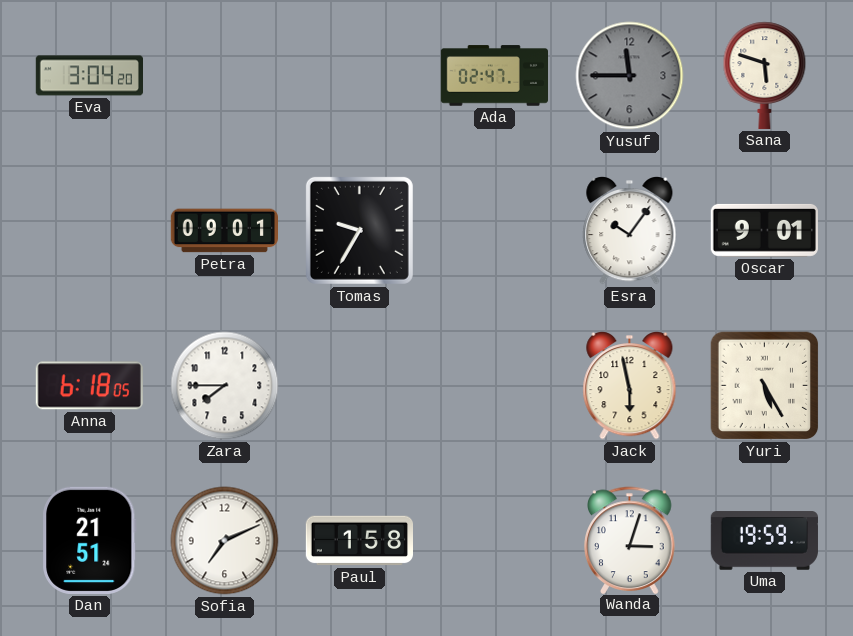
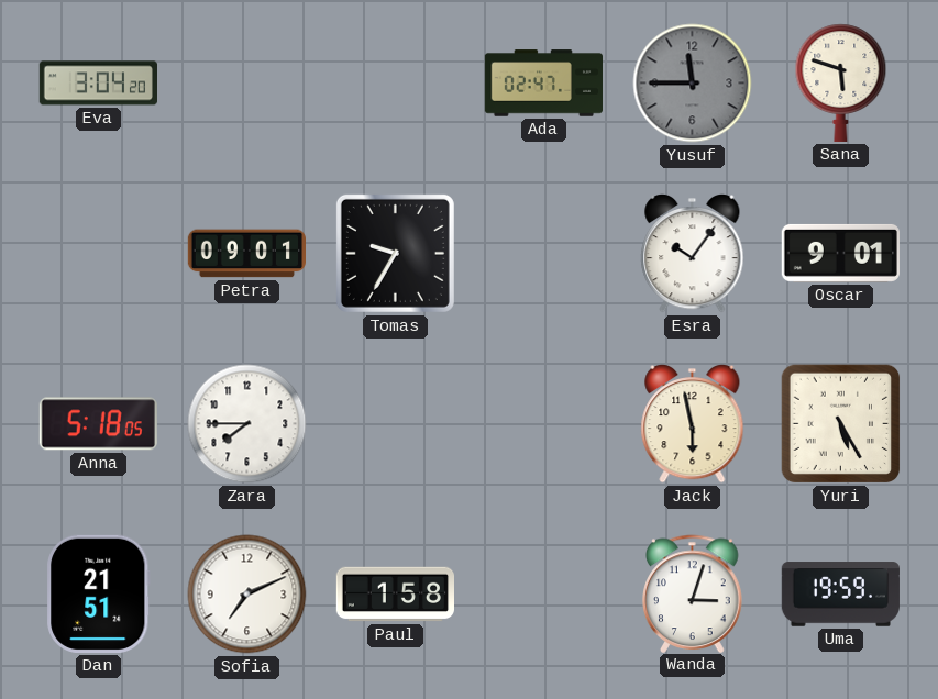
Anna: 6:18 -> 5:18
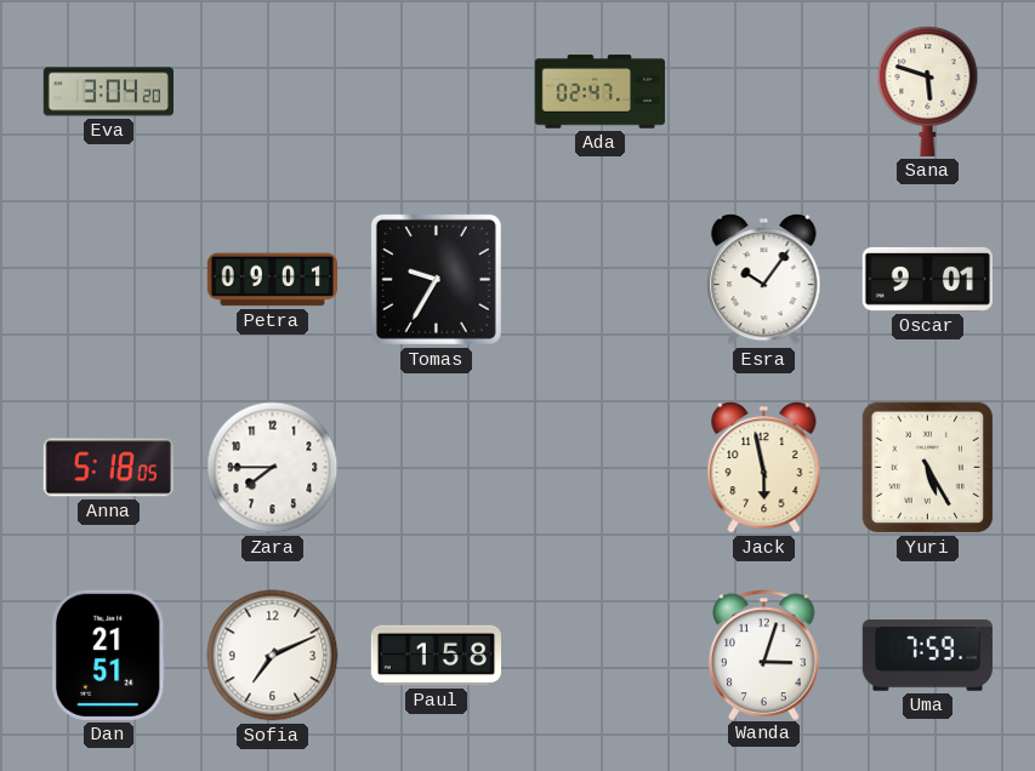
Yusuf: 11:45 -> none
Uma: 19:59 -> 7:59
